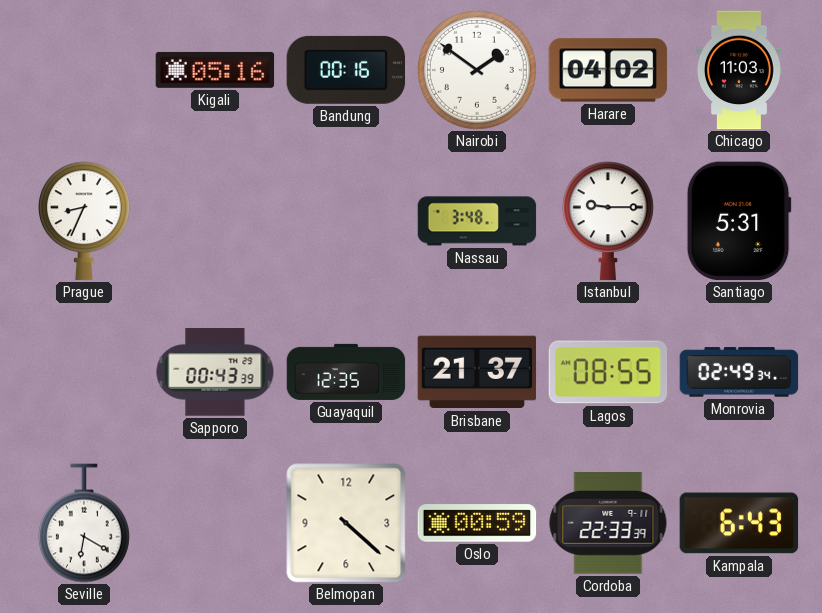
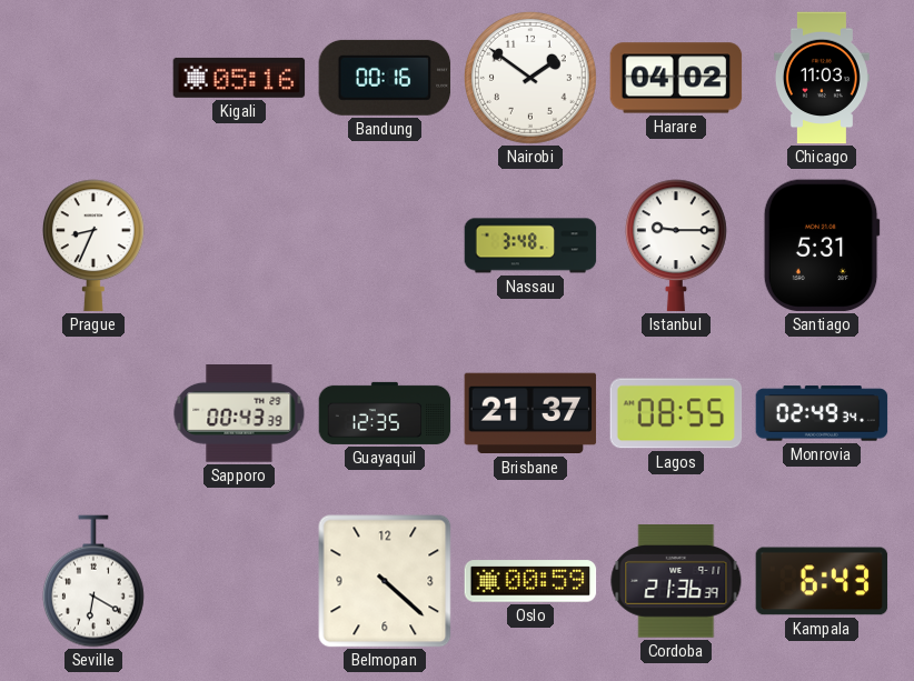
Cordoba: 22:33 -> 21:36
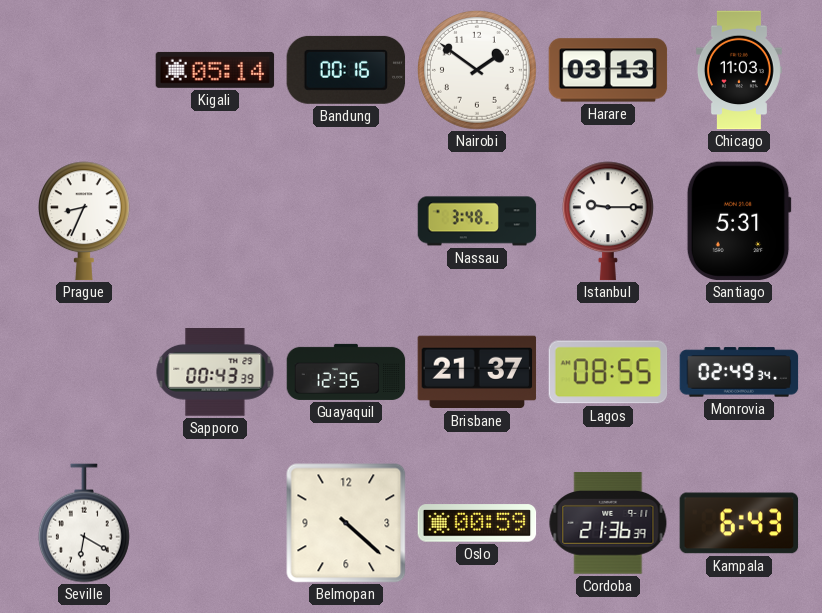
Kigali: 05:16 -> 05:14
Harare: 04:02 -> 03:13
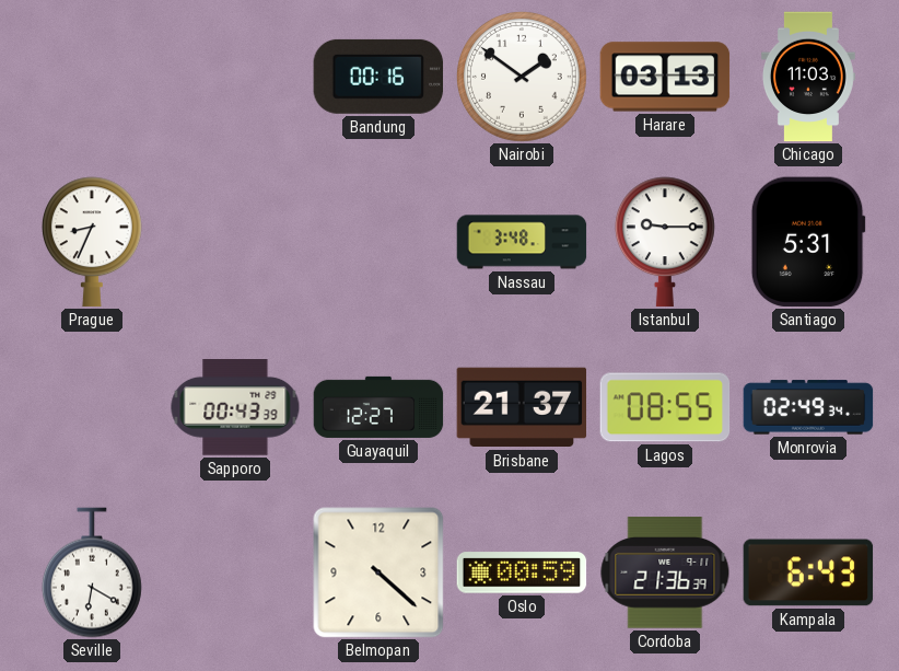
Kigali: 05:14 -> none
Guayaquil: 12:35 -> 12:27
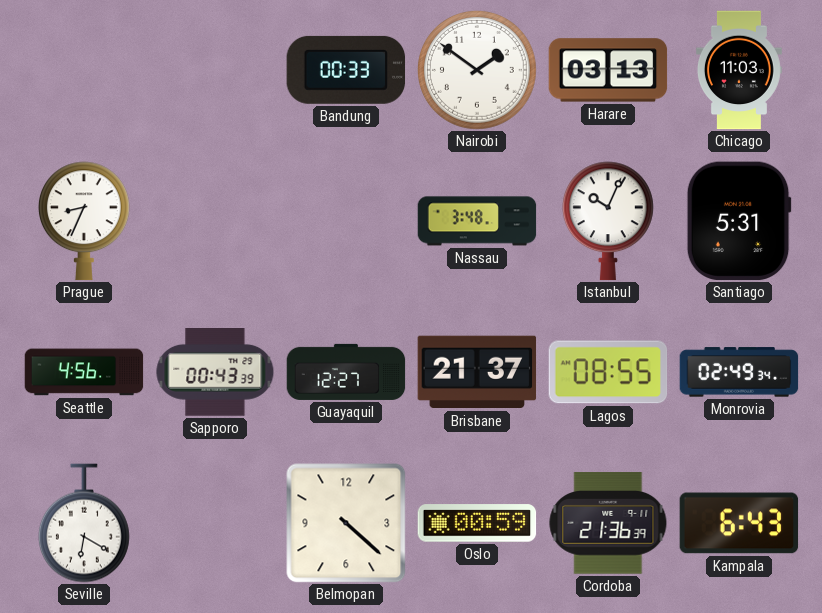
Bandung: 00:16 -> 00:33
Istanbul: 9:15 -> 10:04
Seattle: none -> 4:56
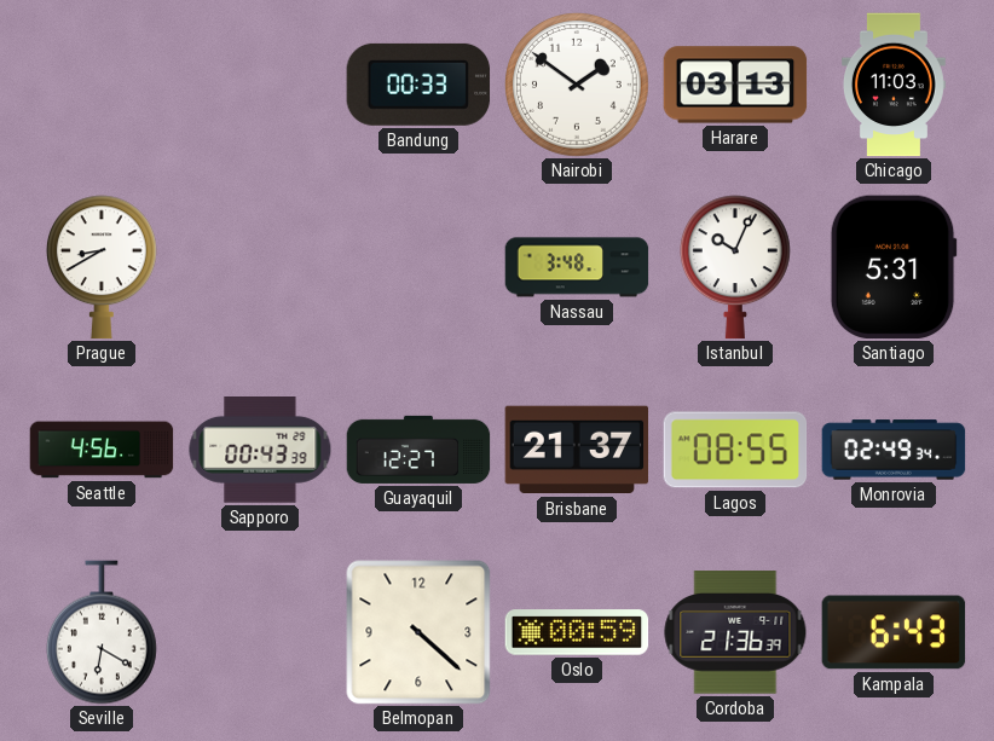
Prague: 8:34 -> 8:40
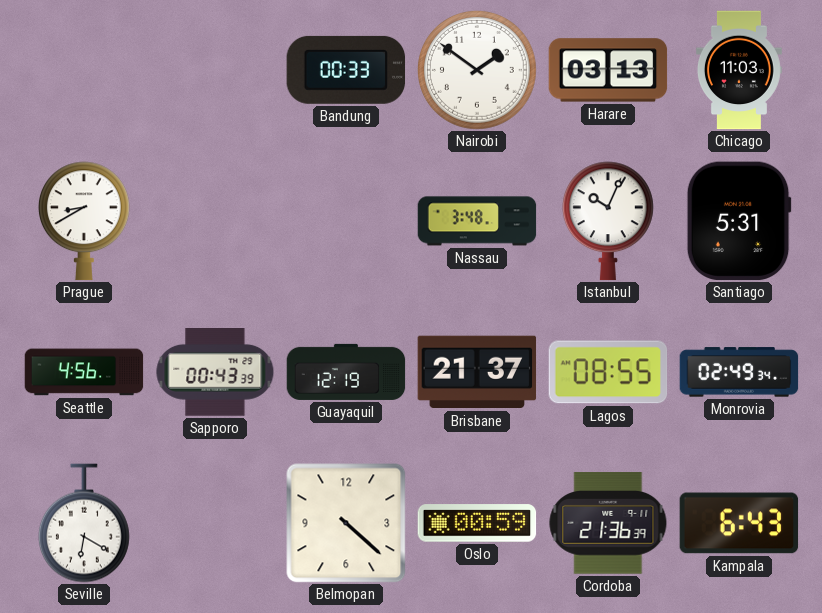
Guayaquil: 12:27 -> 12:19
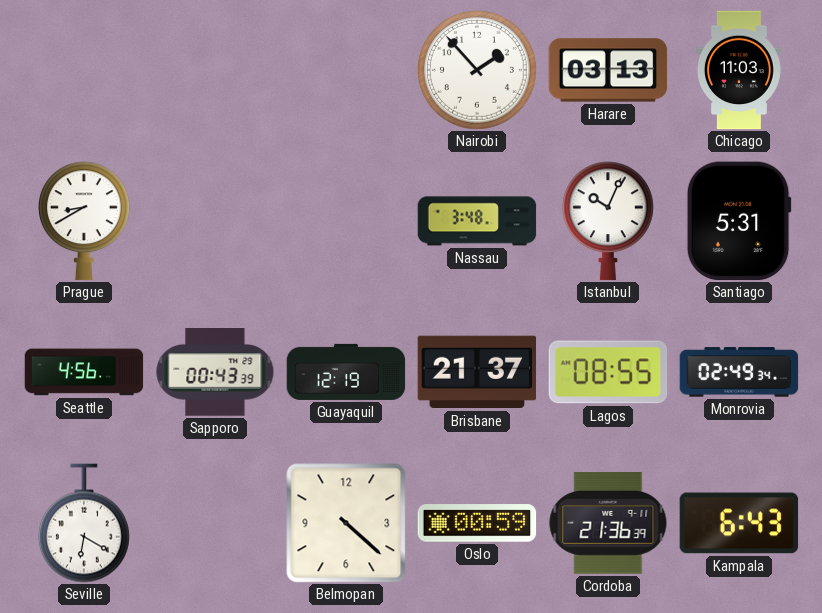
Bandung: 00:33 -> none
Nairobi: 1:51 -> 1:53
